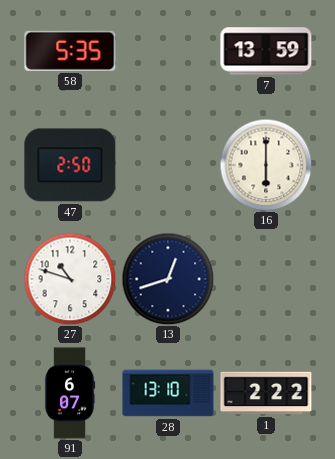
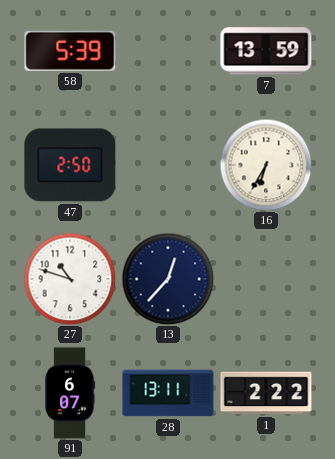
58: 5:35 -> 5:39
16: 6:00 -> 6:35
13: 12:42 -> 12:37
28: 13:10 -> 13:11
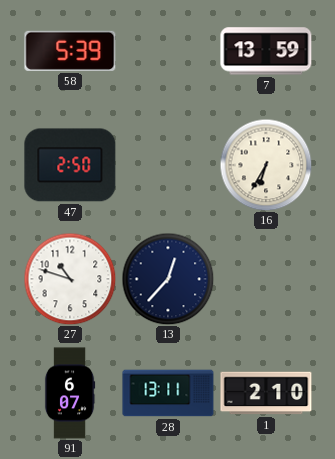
1: 2:22 -> 2:10
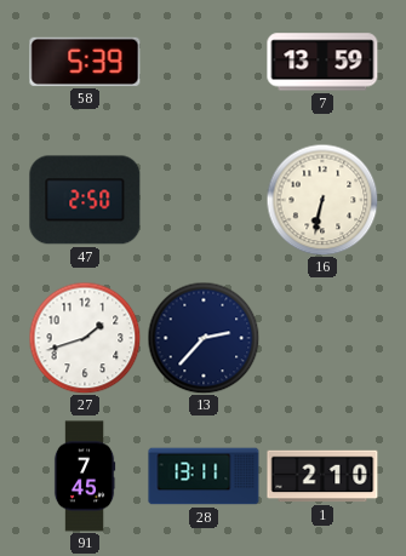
16: 6:35 -> 6:32
27: 10:48 -> 1:42
13: 12:37 -> 2:37
91: 6:07 -> 7:45
